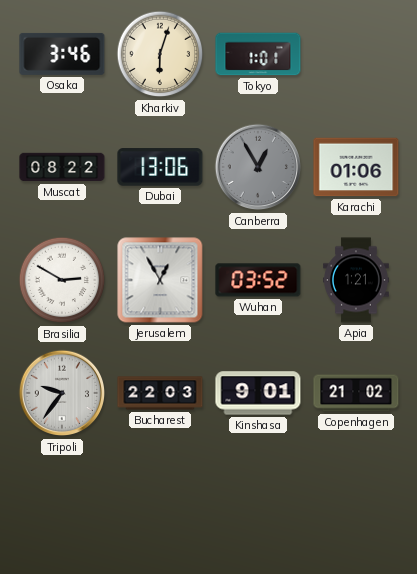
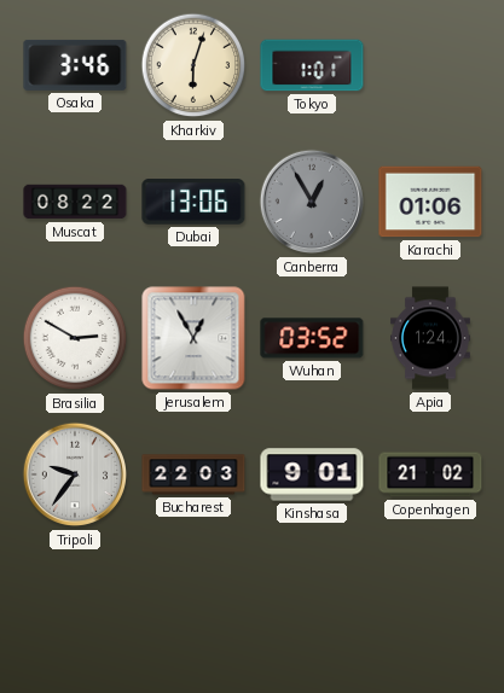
Apia: 1:21 -> 1:24
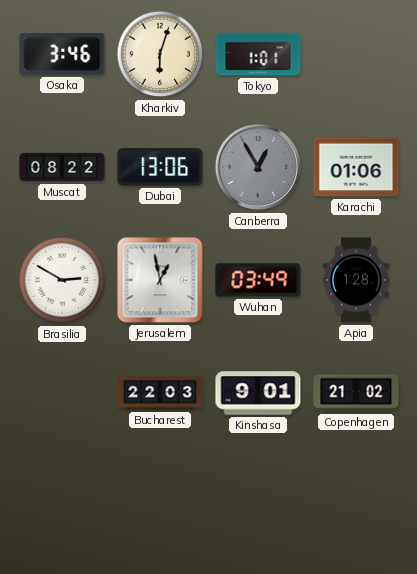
Jerusalem: 12:55 -> 12:58
Wuhan: 03:52 -> 03:49
Apia: 1:24 -> 1:28
Tripoli: 9:36 -> none
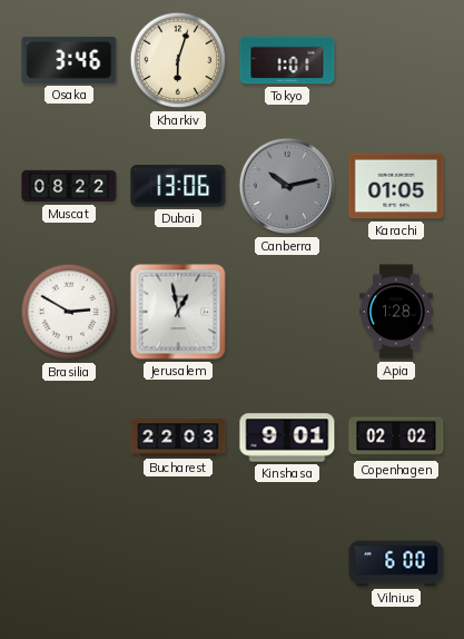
Canberra: 12:55 -> 10:13
Karachi: 01:06 -> 01:05
Wuhan: 03:49 -> none
Copenhagen: 21:02 -> 02:02
Vilnius: none -> 6:00
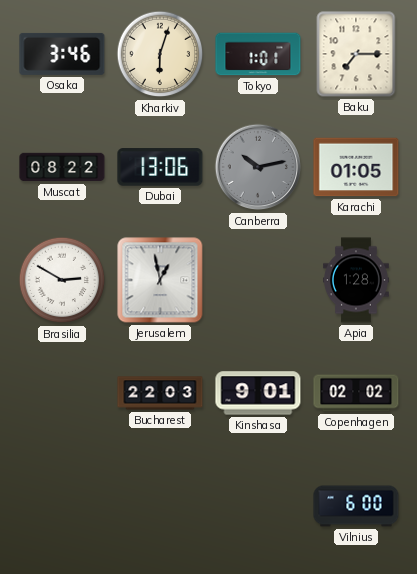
Baku: none -> 7:15
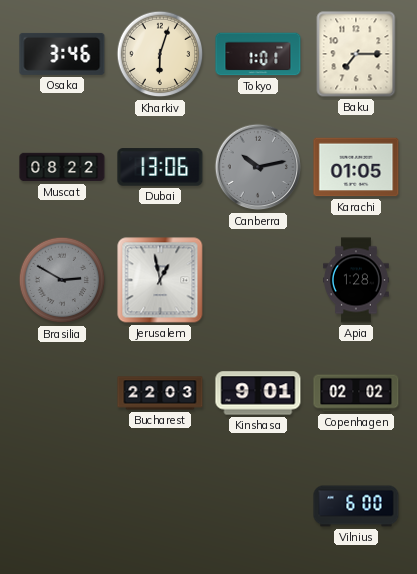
Brasilia dial: white -> grey
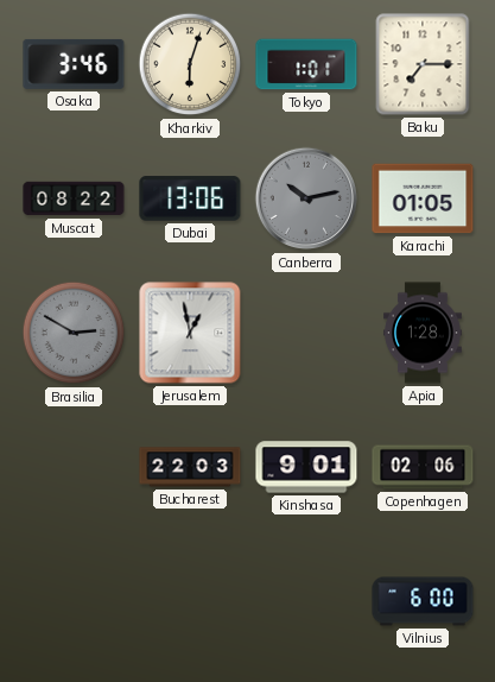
Copenhagen: 02:02 -> 02:06
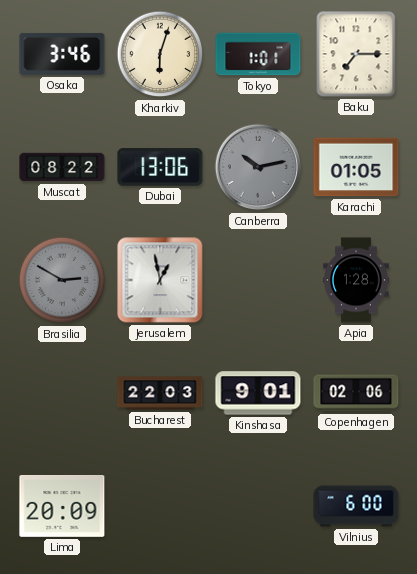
Lima: none -> 20:09
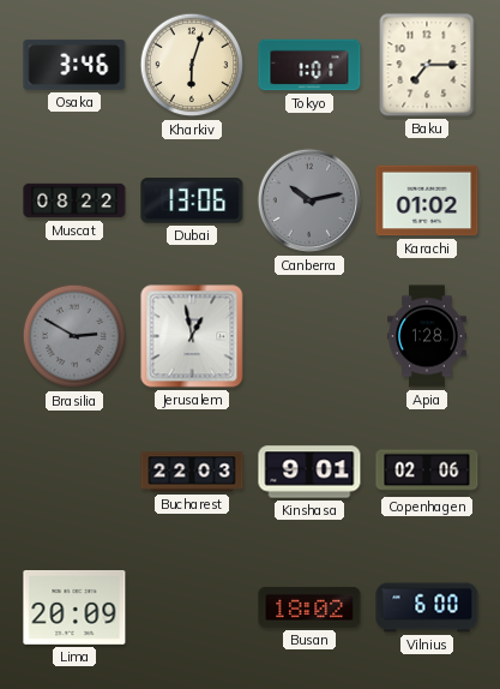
Karachi: 01:05 -> 01:02
Busan: none -> 18:02
